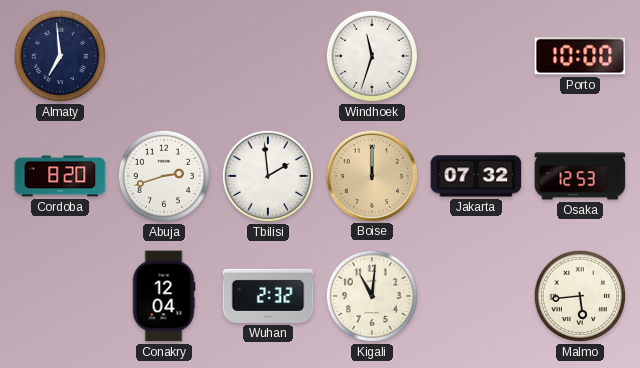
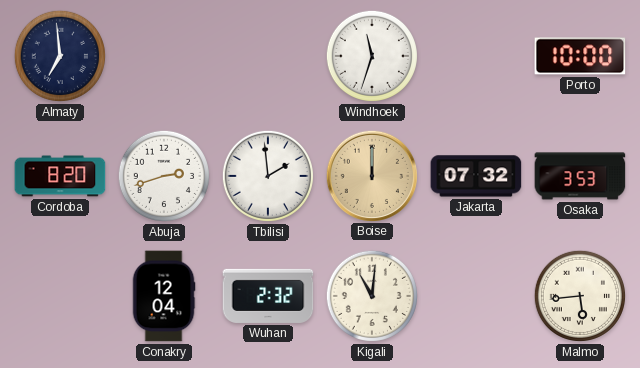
Osaka: 12:53 -> 3:53
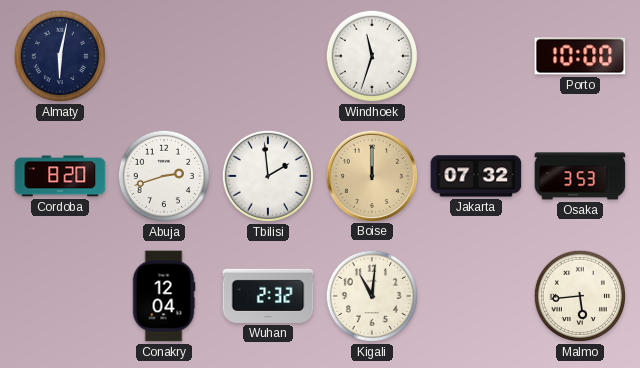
Almaty: 6:59 -> 6:02
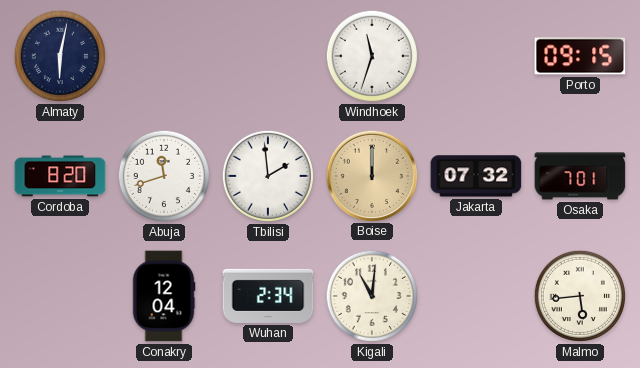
Porto: 10:00 -> 09:15
Abuja: 2:42 -> 11:42
Osaka: 3:53 -> 7:01
Wuhan: 2:32 -> 2:34
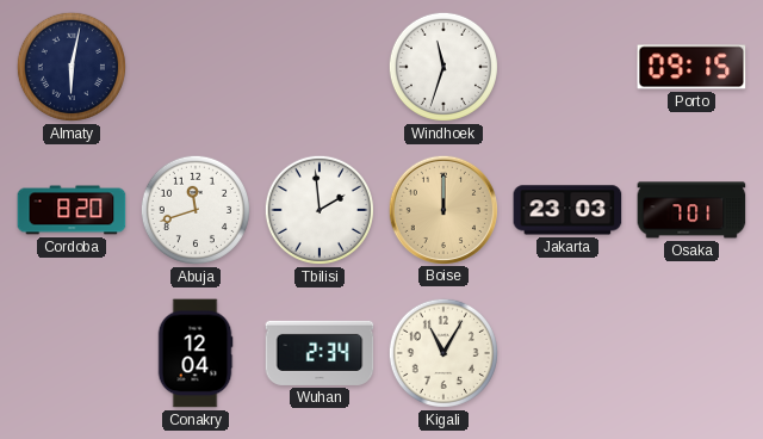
Jakarta: 07:32 -> 23:03
Kigali: 11:01 -> 11:05
Malmo: 5:44 -> none
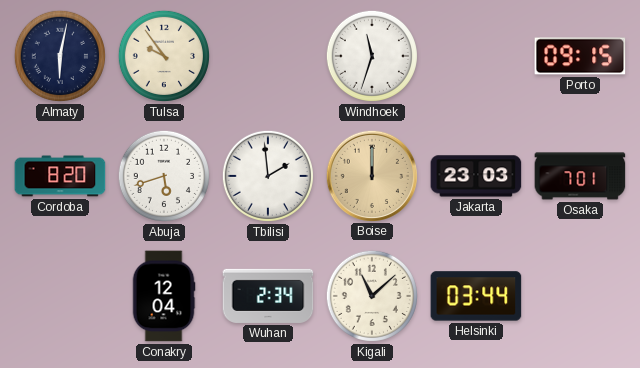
Tulsa: none -> 9:54
Abuja: 11:42 -> 5:42
Kigali: 11:05 -> 11:08
Helsinki: none -> 03:44
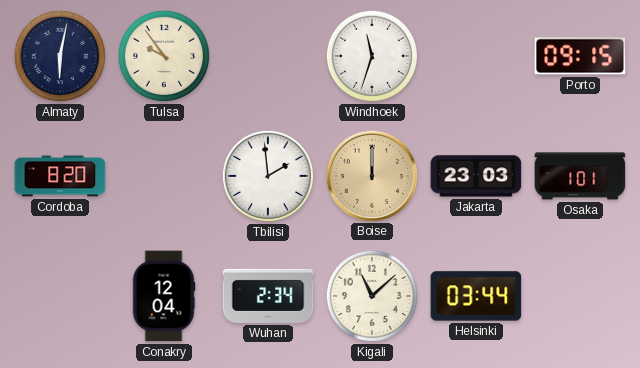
Abuja: 5:42 -> none
Osaka: 7:01 -> 1:01
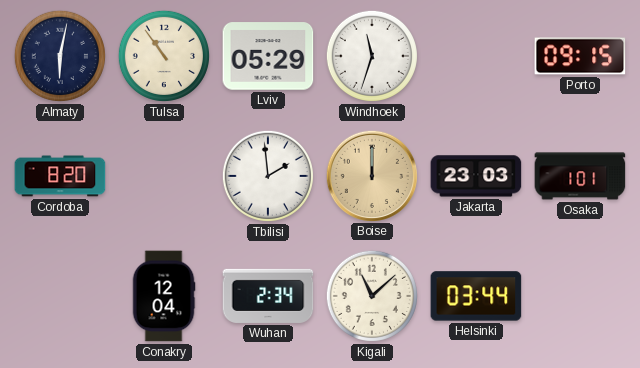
Tulsa: 9:54 -> 10:54
Lviv: none -> 05:29
